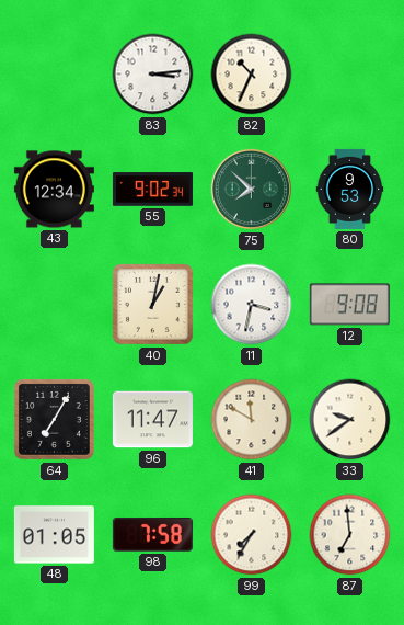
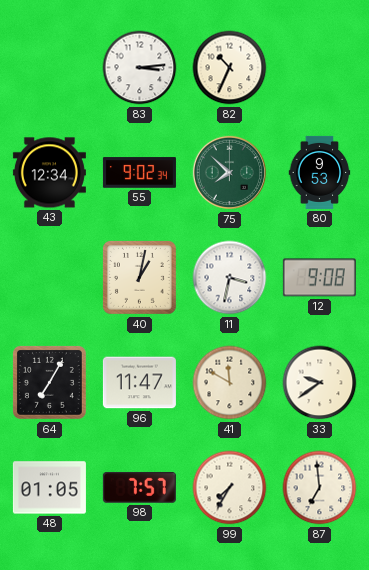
98: 7:58 -> 7:57
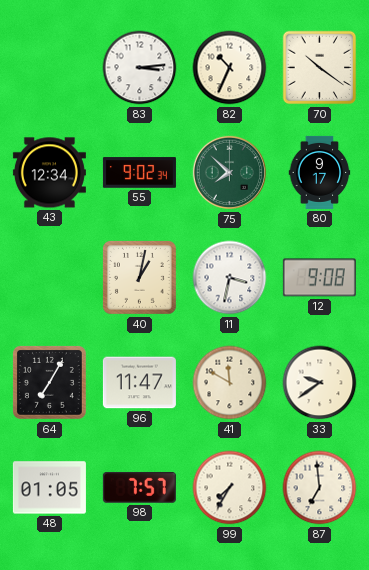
70: none -> 10:21
80: 9:53 -> 9:17
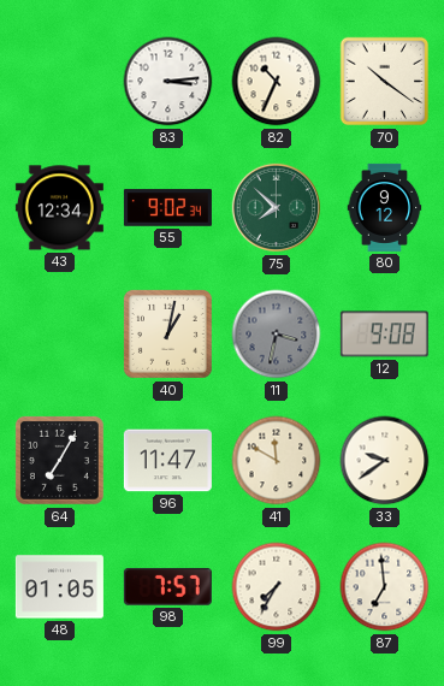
80: 9:17 -> 9:12
11 dial: white -> grey
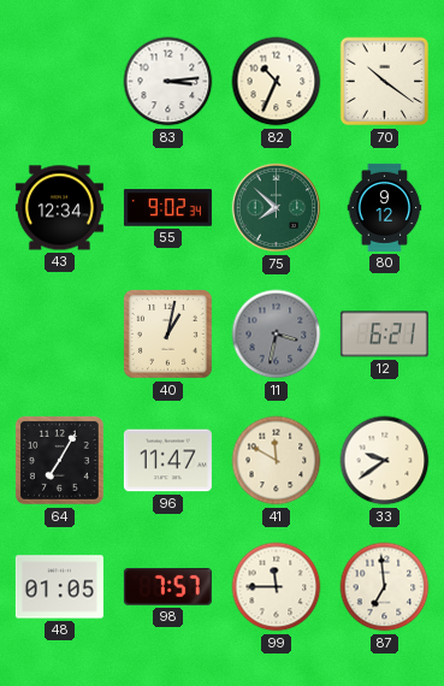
12: 9:08 -> 6:21
99: 7:35 -> 11:45
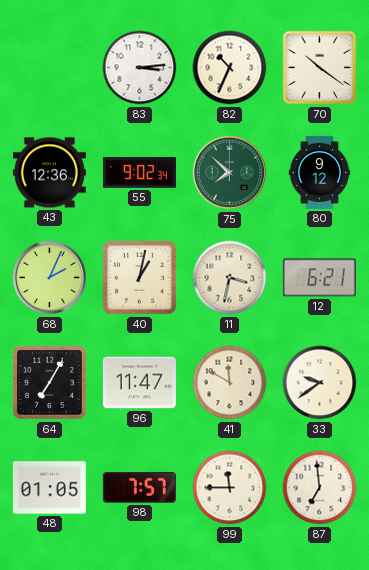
43: 12:34 -> 12:36
68: none -> 2:04
11 dial: grey -> cream
